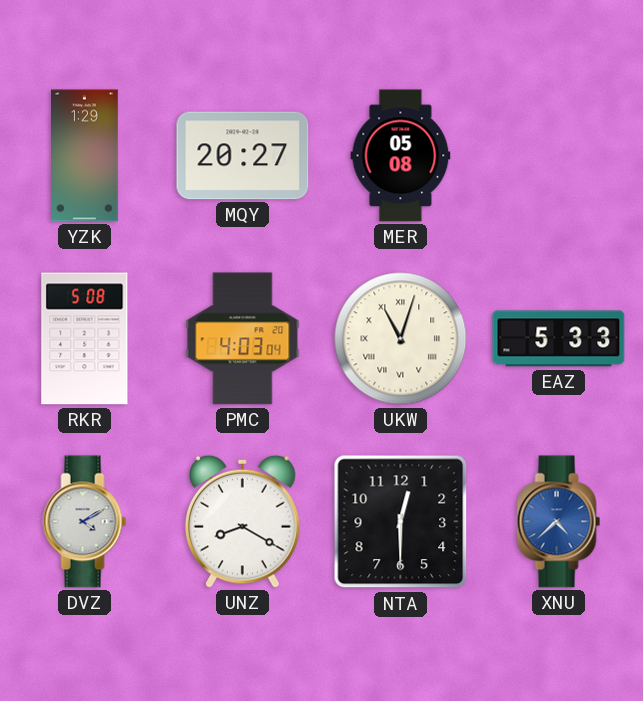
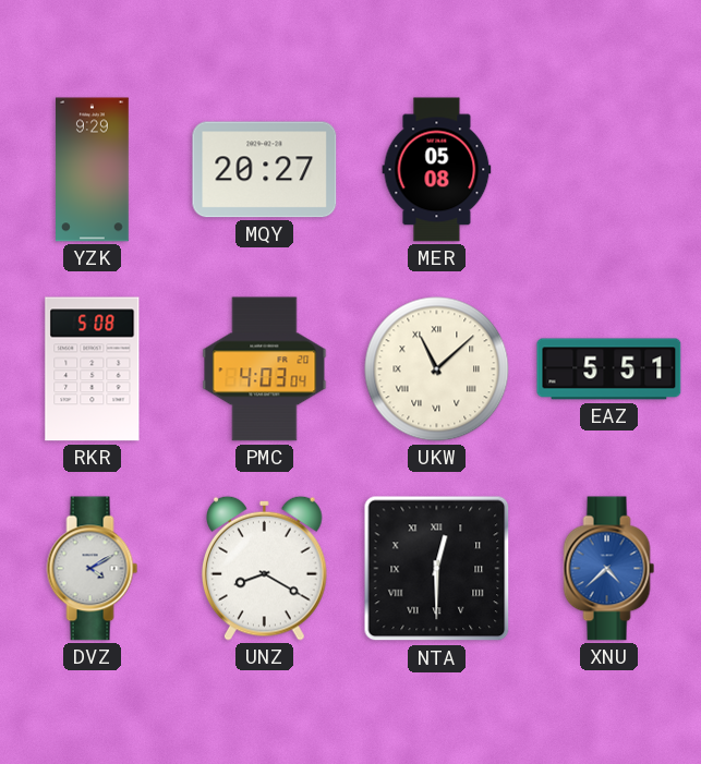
YZK: 1:29 -> 9:29
UKW: 11:03 -> 11:08
EAZ: 5:33 -> 5:51
NTA numerals: Arabic -> Roman
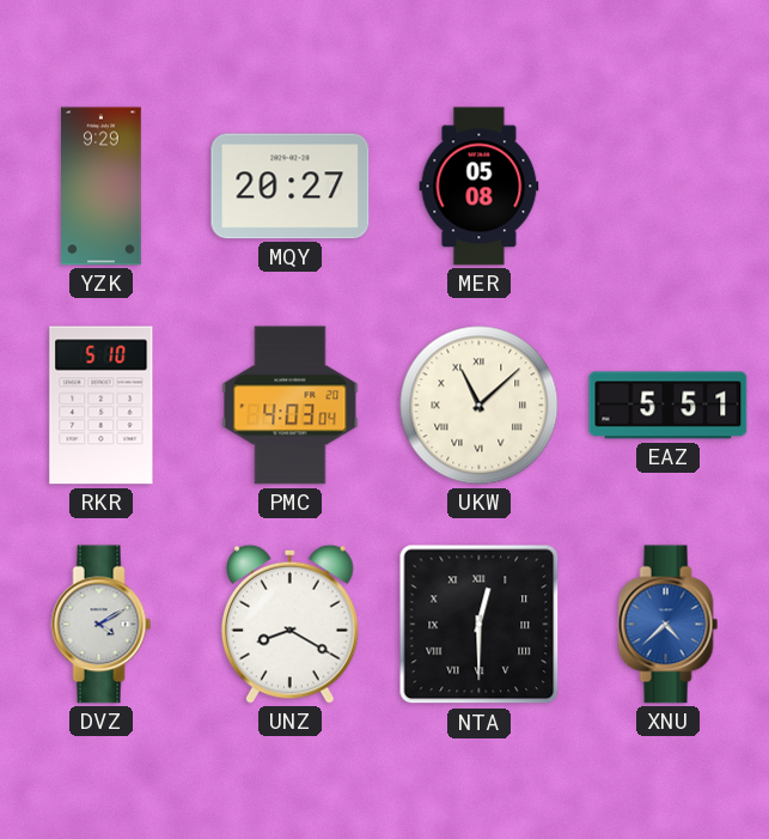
RKR: 5:08 -> 5:10
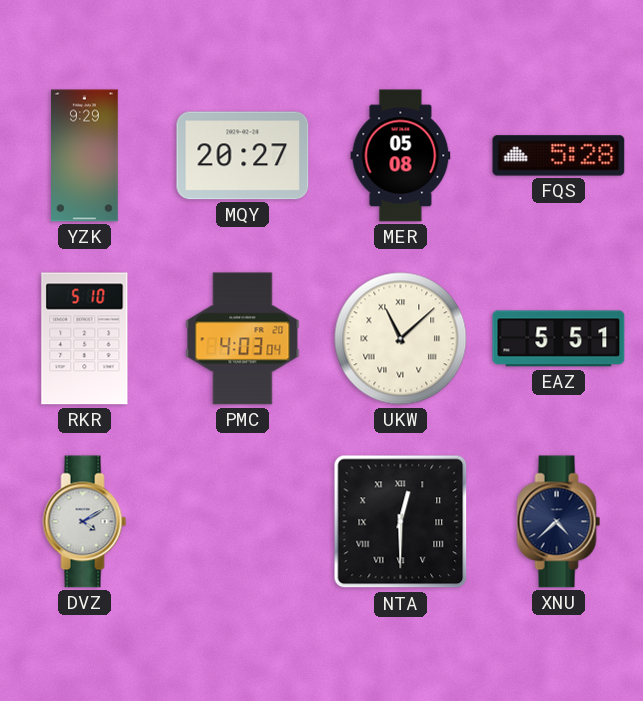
FQS: none -> 5:28
UNZ: 8:20 -> none
XNU dial: blue -> navy
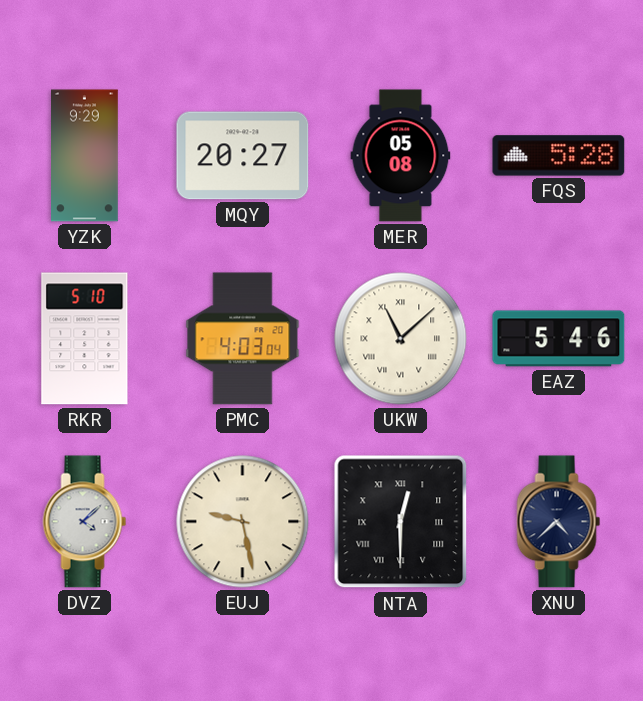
EAZ: 5:51 -> 5:46
DVZ: 4:10 -> 4:08
EUJ: none -> 9:28
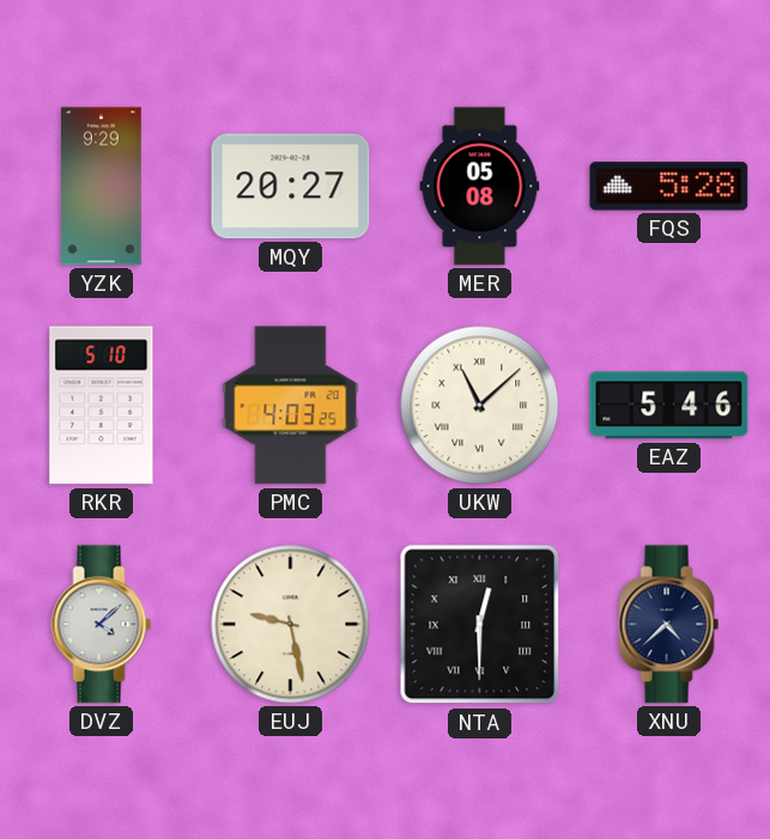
PMC: 4:03:04 -> 4:03:25
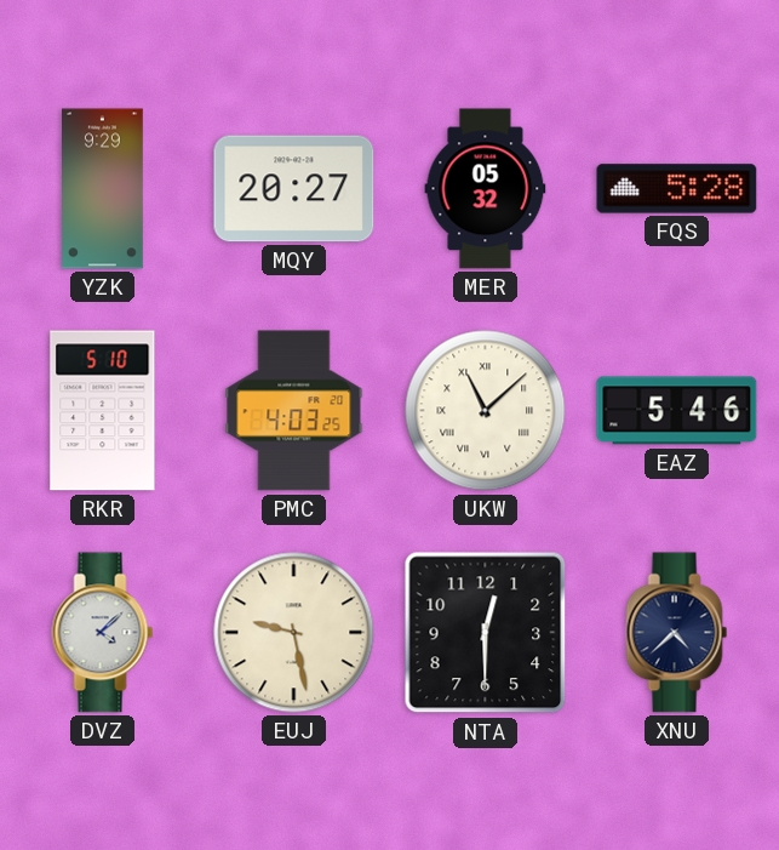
MER: 05:08 -> 05:32
NTA numerals: Roman -> Arabic
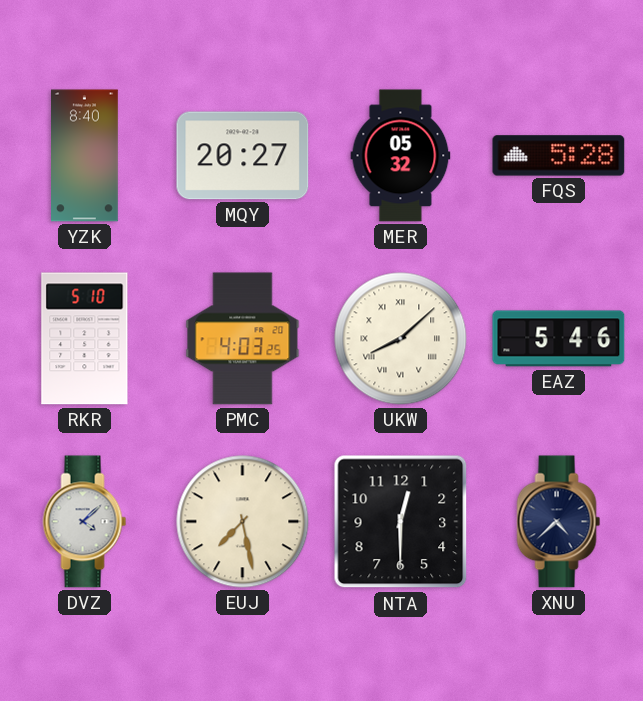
YZK: 9:29 -> 8:40
UKW: 11:08 -> 8:08
EUJ: 9:28 -> 7:28
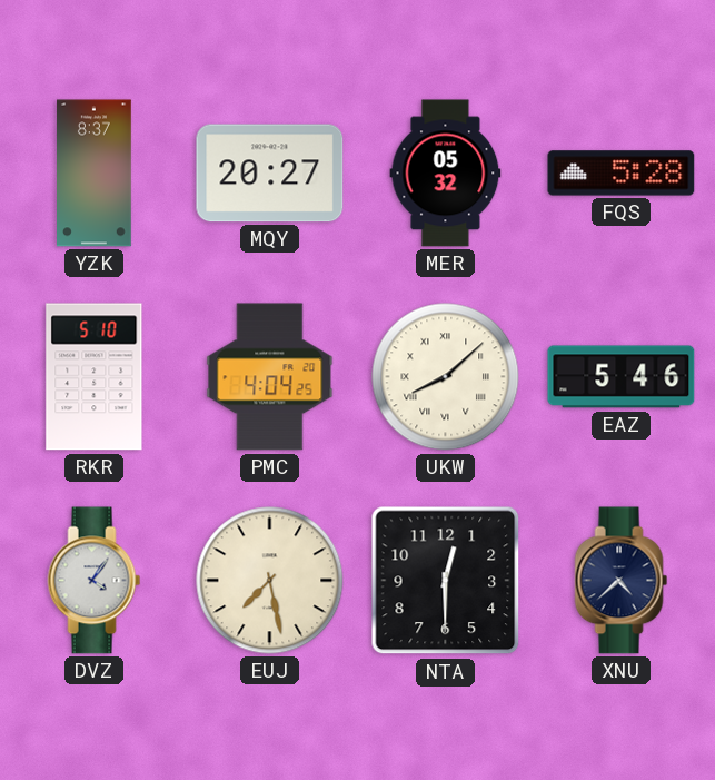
YZK: 8:40 -> 8:37
PMC: 4:03 -> 4:04
DVZ: 4:08 -> 4:06
